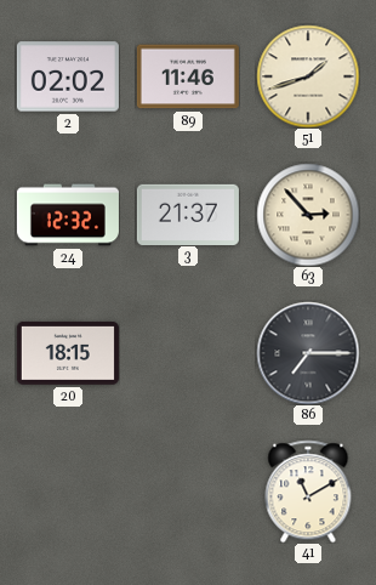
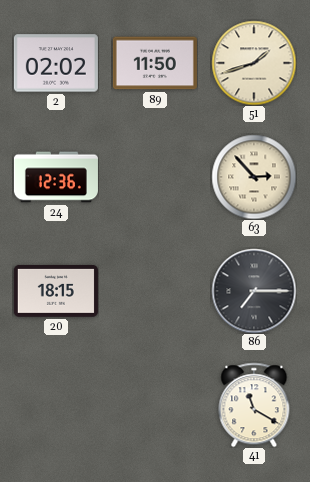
89: 11:46 -> 11:50
24: 12:32 -> 12:36
3: 21:37 -> none
41: 11:10 -> 11:20
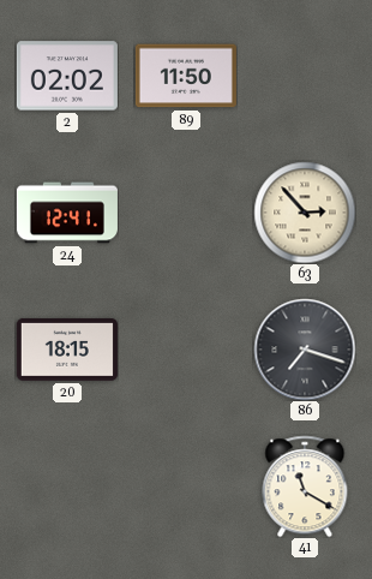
51: 1:42 -> none
24: 12:36 -> 12:41
86: 7:15 -> 7:18
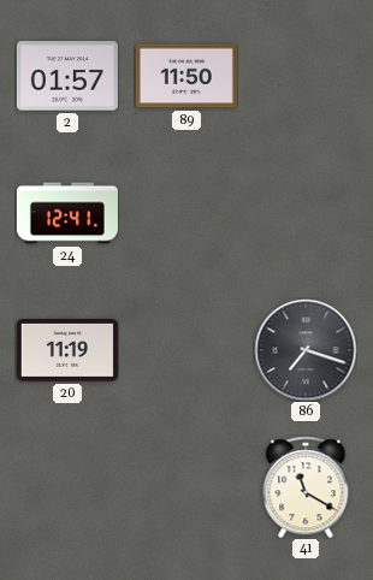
2: 02:02 -> 01:57
63: 2:53 -> none
20: 18:15 -> 11:19
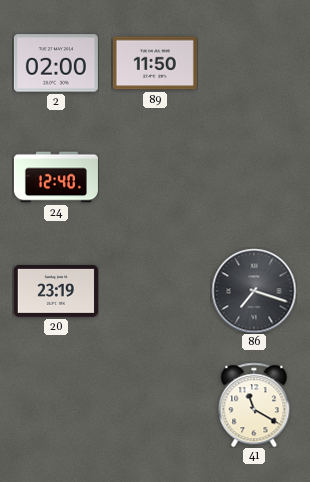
2: 01:57 -> 02:00
24: 12:41 -> 12:40
20: 11:19 -> 23:19
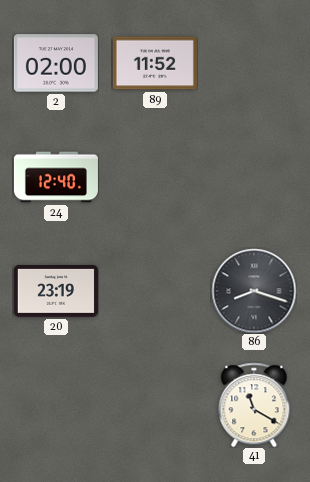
89: 11:50 -> 11:52
86: 7:18 -> 8:18
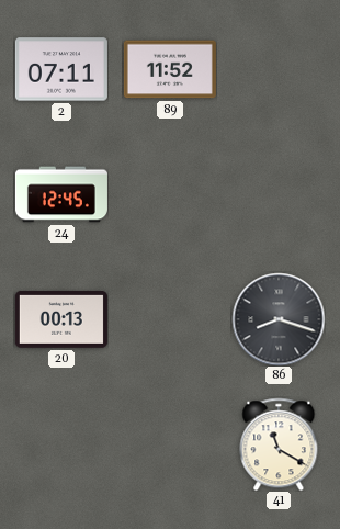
2: 02:00 -> 07:11
24: 12:40 -> 12:45
20: 23:19 -> 00:13
